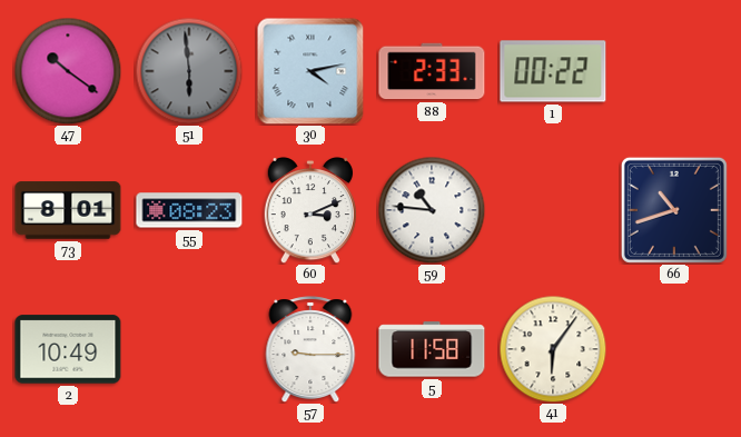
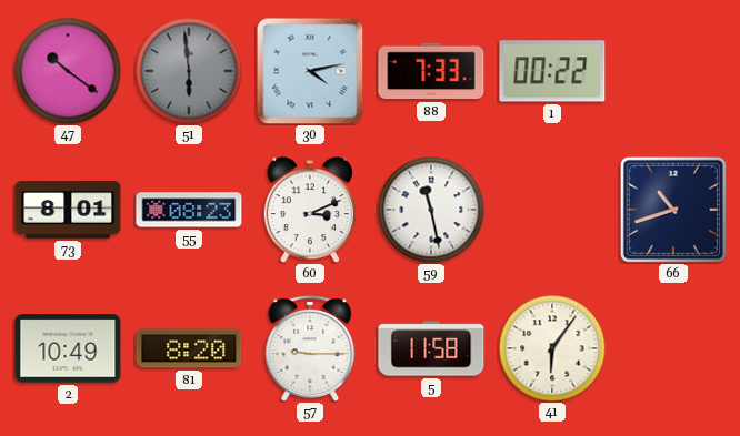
88: 2:33 -> 7:33
59: 10:46 -> 11:28
81: none -> 8:20
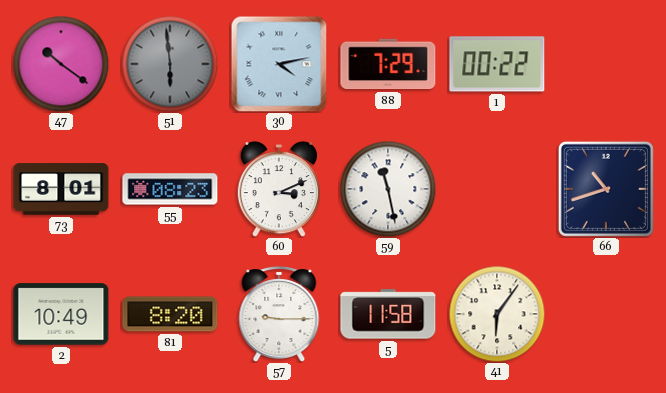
88: 7:33 -> 7:29
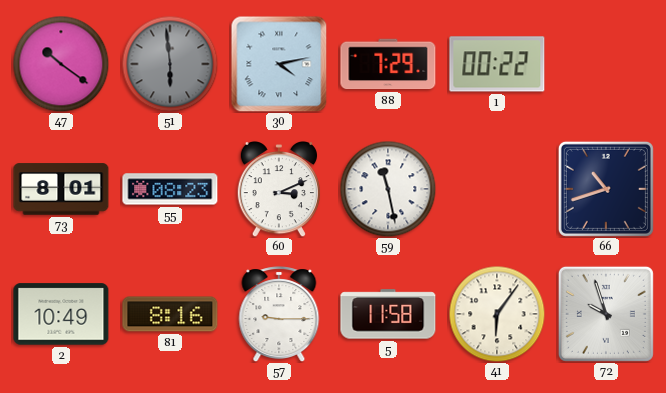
81: 8:20 -> 8:16
72: none -> 9:57
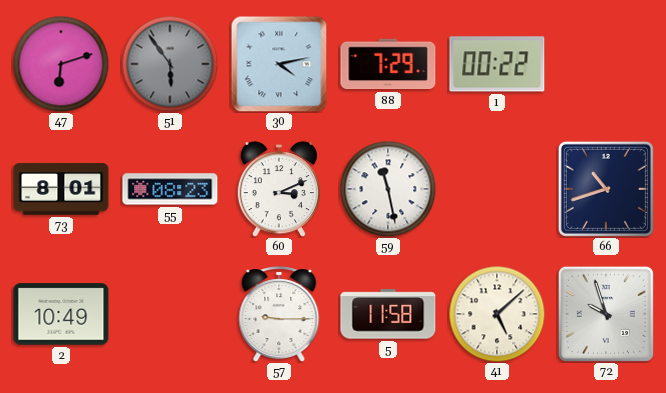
47: 10:21 -> 6:12
51: 5:59 -> 5:54
81: 8:16 -> none
41: 6:06 -> 5:08
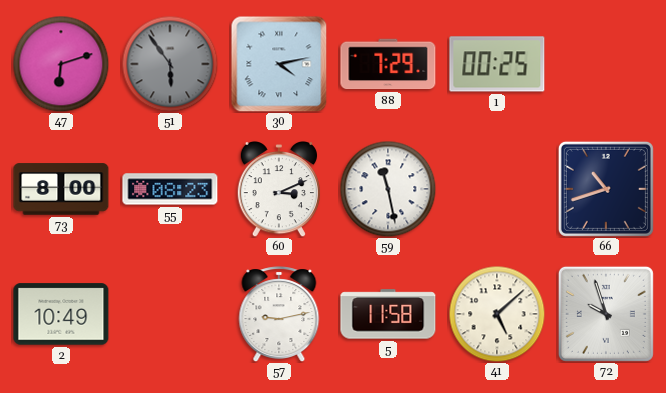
1: 00:22 -> 00:25
73: 8:01 -> 8:00
57: 9:15 -> 9:13
